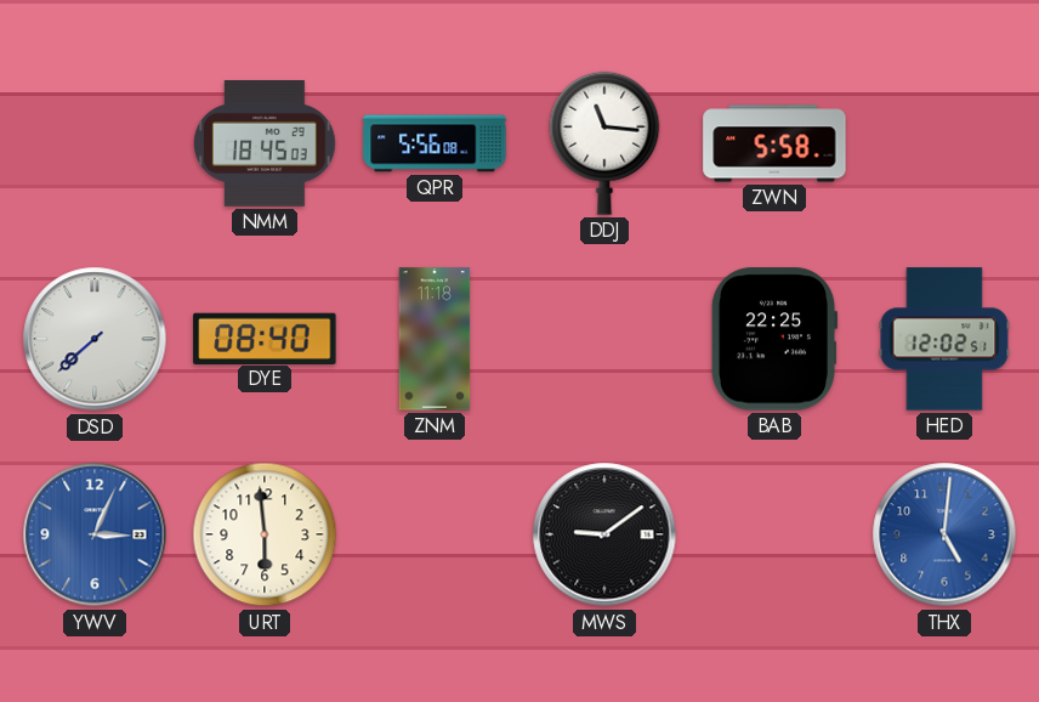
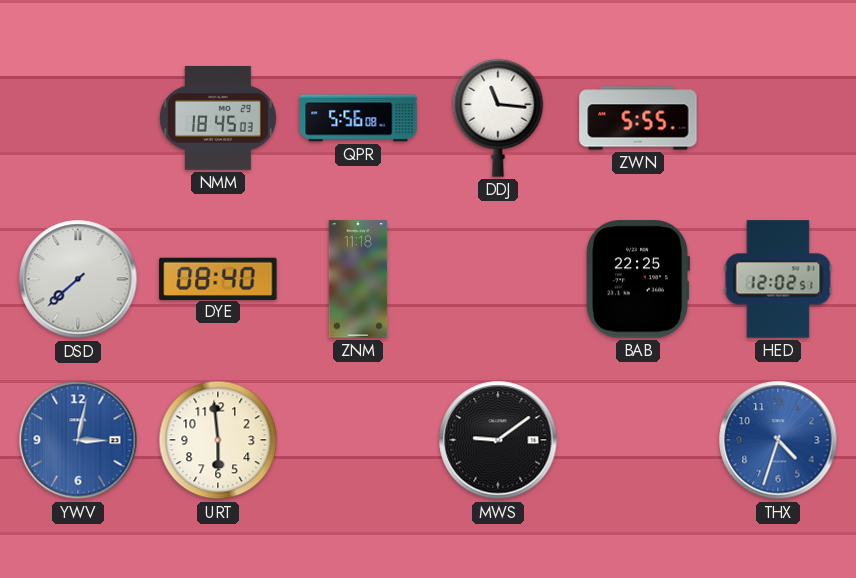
ZWN: 5:58 -> 5:55
YWV: 3:04 -> 3:02
THX: 5:01 -> 4:33
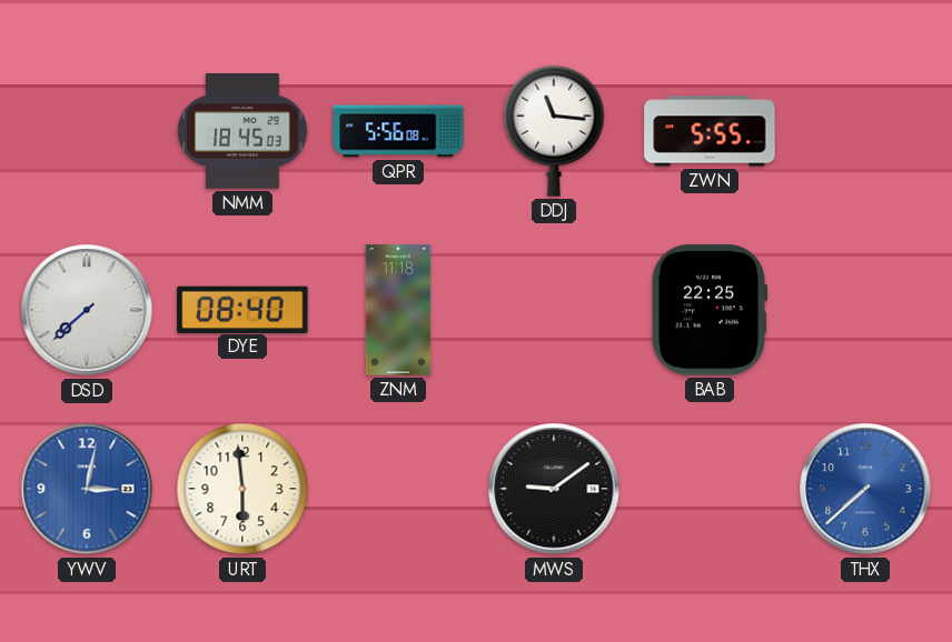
HED: 12:02 -> none
THX: 4:33 -> 7:38
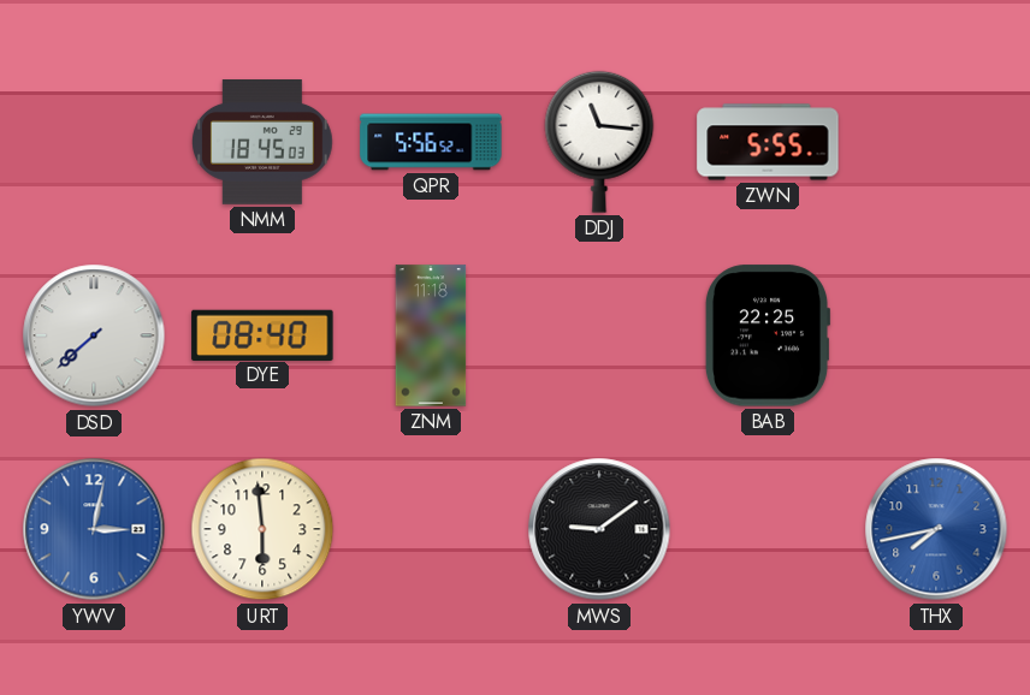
QPR: 5:56:08 -> 5:56:52
THX: 7:38 -> 7:43
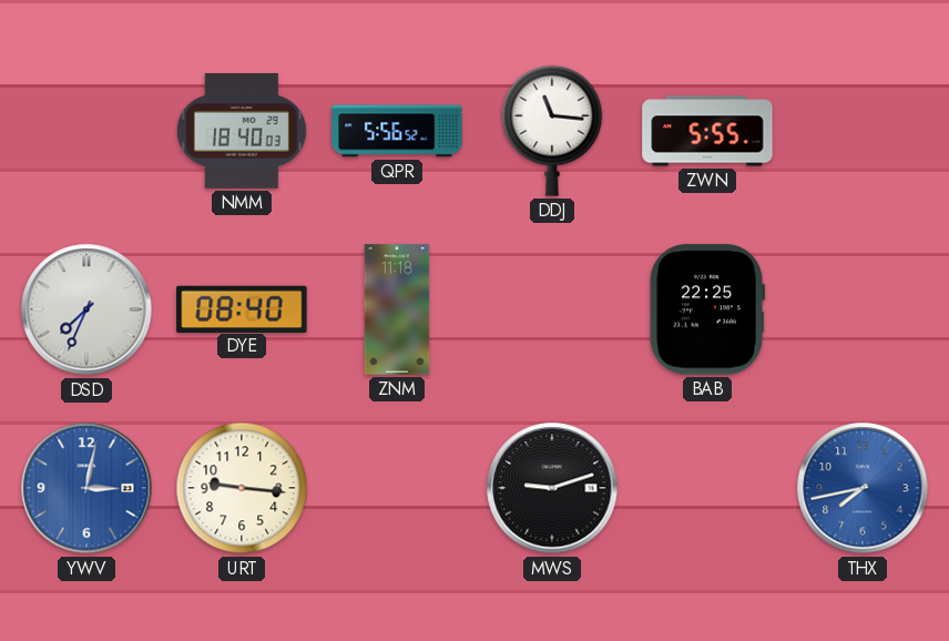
NMM: 18:45 -> 18:40
DSD: 7:38 -> 7:34
URT: 5:59 -> 9:16
MWS: 9:09 -> 9:12
